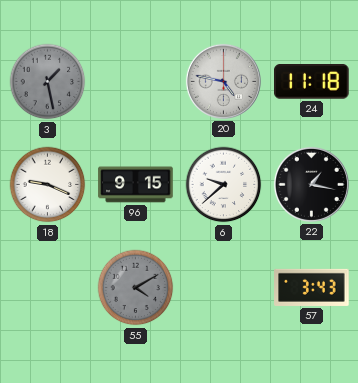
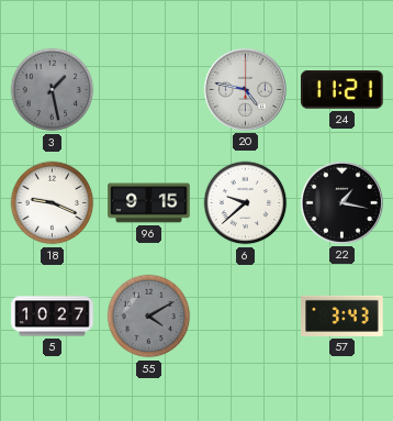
24: 11:18 -> 11:21
5: none -> 10:27
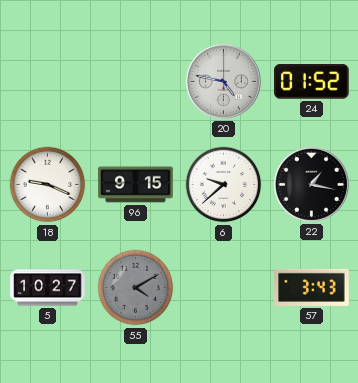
3: 1:28 -> none
24: 11:21 -> 01:52
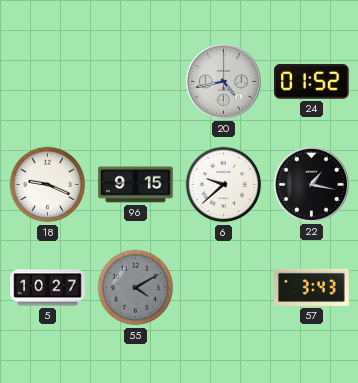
20: 4:47 -> 4:43
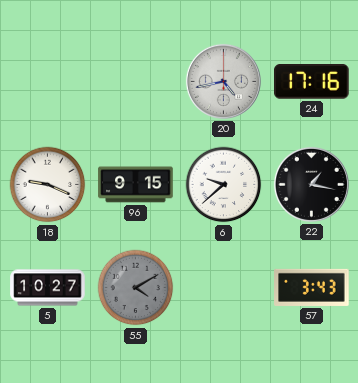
24: 01:52 -> 17:16
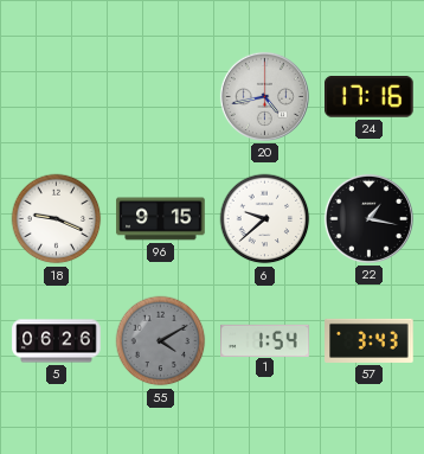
5: 10:27 -> 06:26
1: none -> 1:54
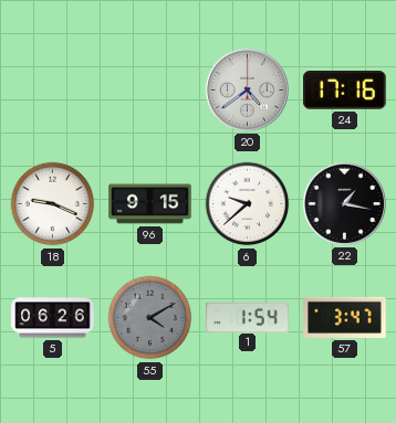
20: 4:43 -> 4:39
57: 3:43 -> 3:47
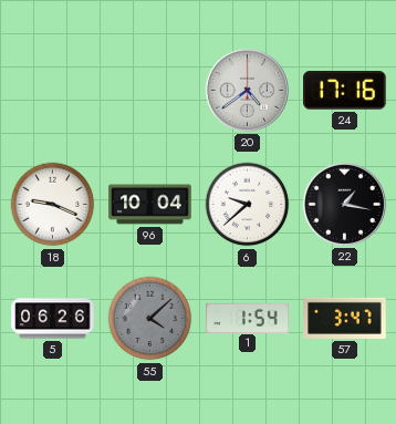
96: 9:15 -> 10:04
55: 4:10 -> 4:08
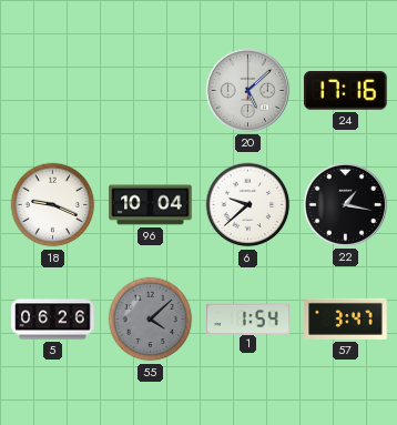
20: 4:39 -> 5:08
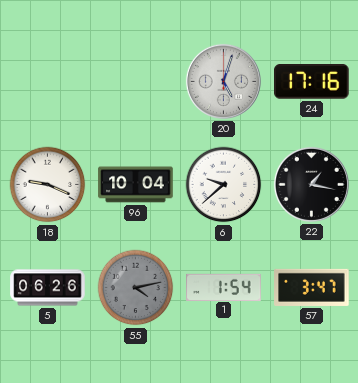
20: 5:08 -> 5:03
55: 4:08 -> 4:13
